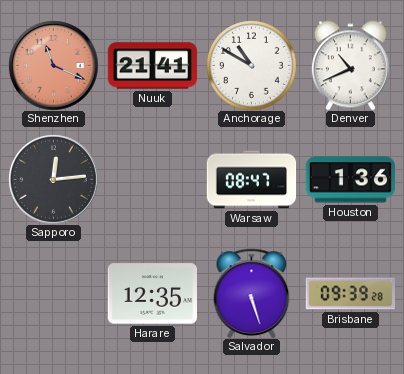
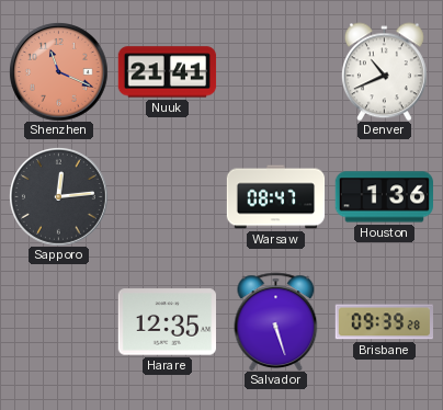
Anchorage: 10:50 -> none
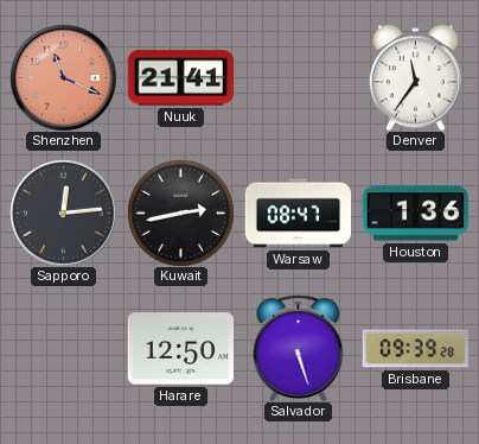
Denver: 10:41 -> 11:36
Kuwait: none -> 2:43
Harare: 12:35 -> 12:50
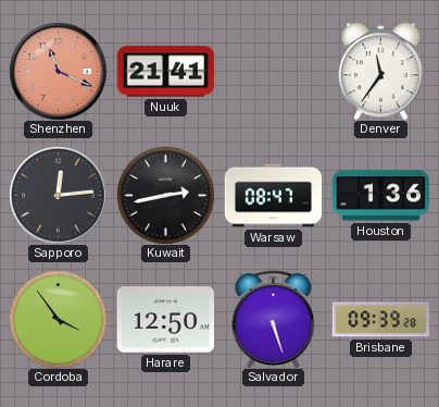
Cordoba: none -> 3:54
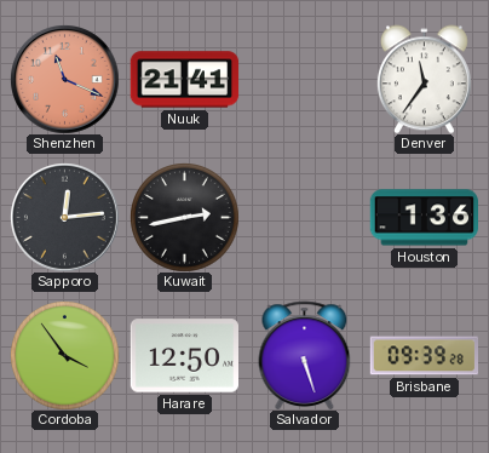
Warsaw: 08:47 -> none
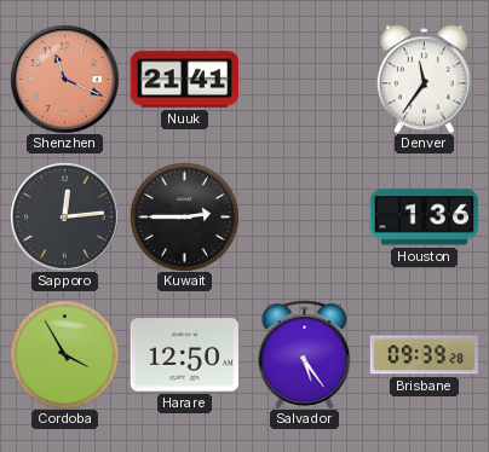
Kuwait: 2:43 -> 2:45
Cordoba: 3:54 -> 3:55
Salvador: 5:27 -> 5:24
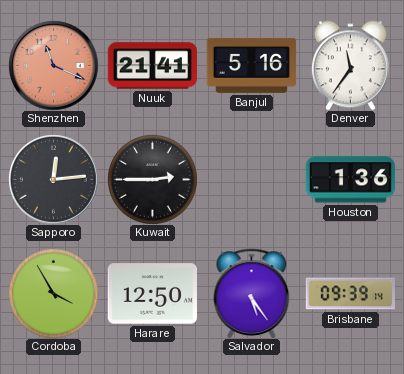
Banjul: none -> 5:16
Brisbane: 09:39:28 -> 09:39:14
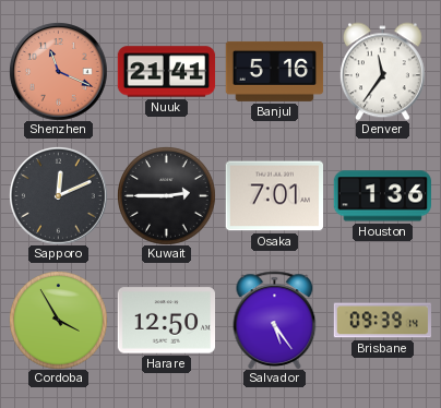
Sapporo: 12:14 -> 12:11
Osaka: none -> 7:01
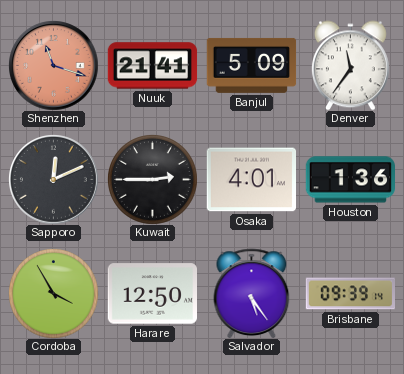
Shenzhen: 11:19 -> 11:18
Banjul: 5:16 -> 5:09
Osaka: 7:01 -> 4:01
